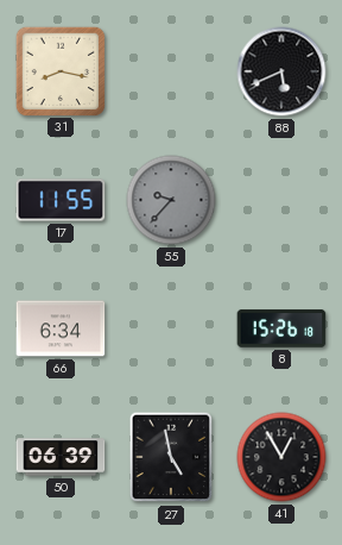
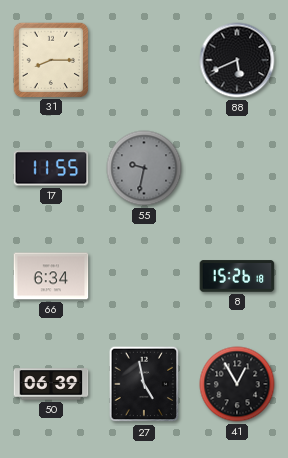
31: 8:17 -> 8:15
55: 9:37 -> 9:32
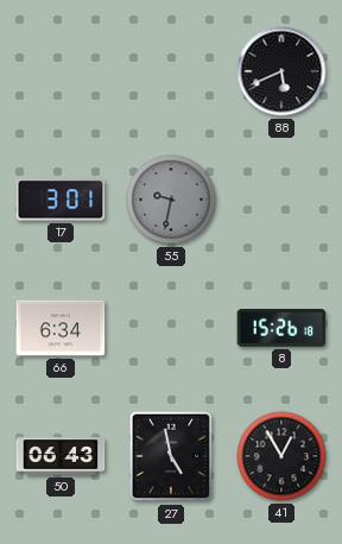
31: 8:15 -> none
17: 11:55 -> 3:01
50: 06:39 -> 06:43
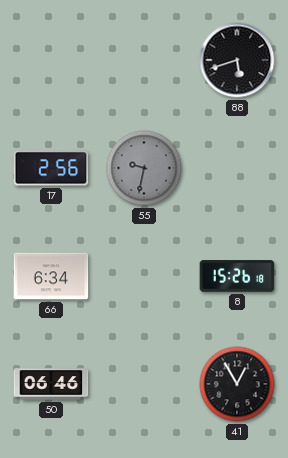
88: 5:41 -> 5:42
17: 3:01 -> 2:56
50: 06:43 -> 06:46
27: 4:58 -> none
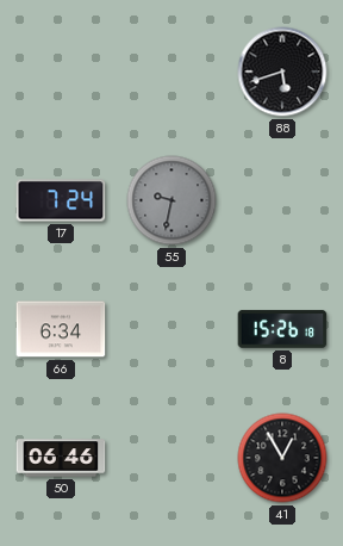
17: 2:56 -> 7:24
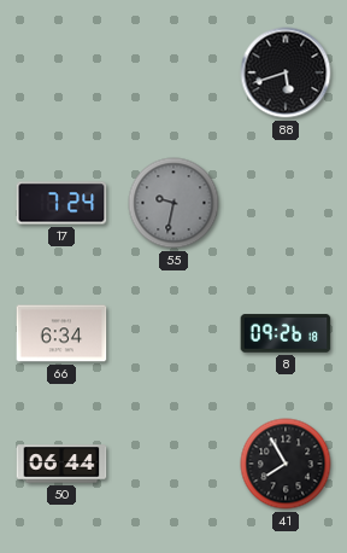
8: 15:26 -> 09:26
50: 06:46 -> 06:44
41: 12:55 -> 7:55
